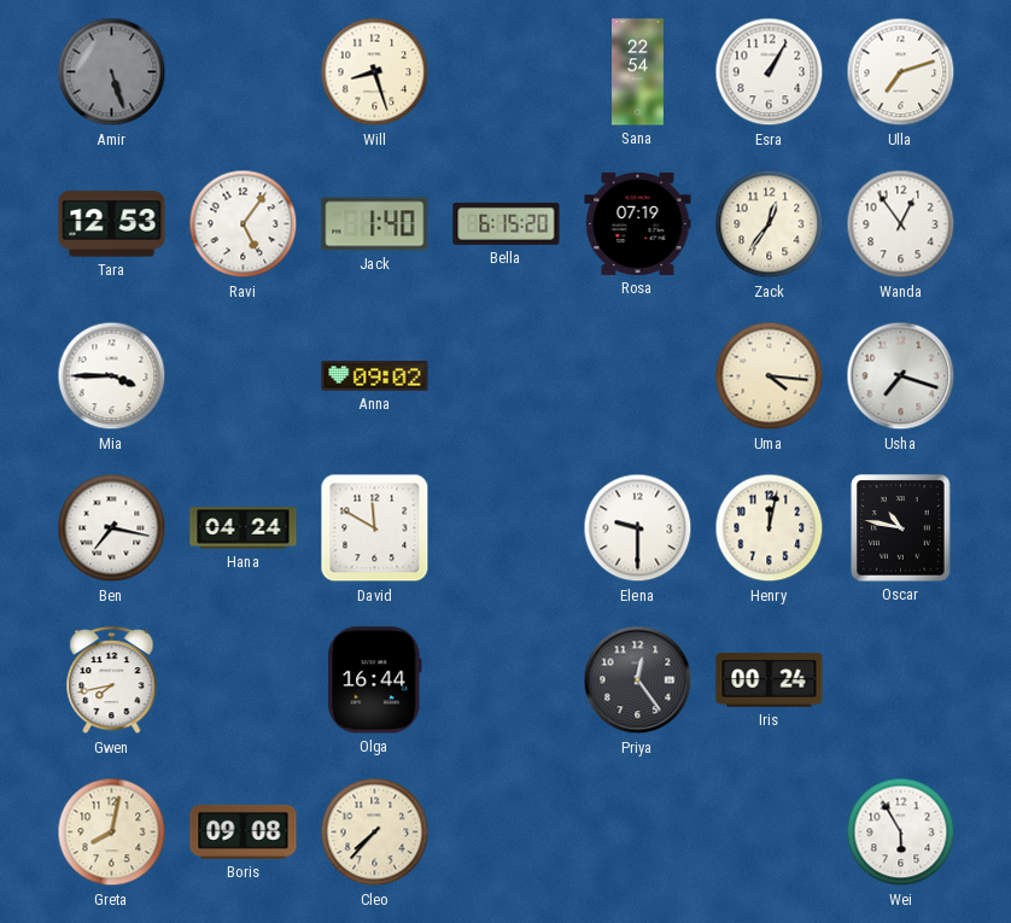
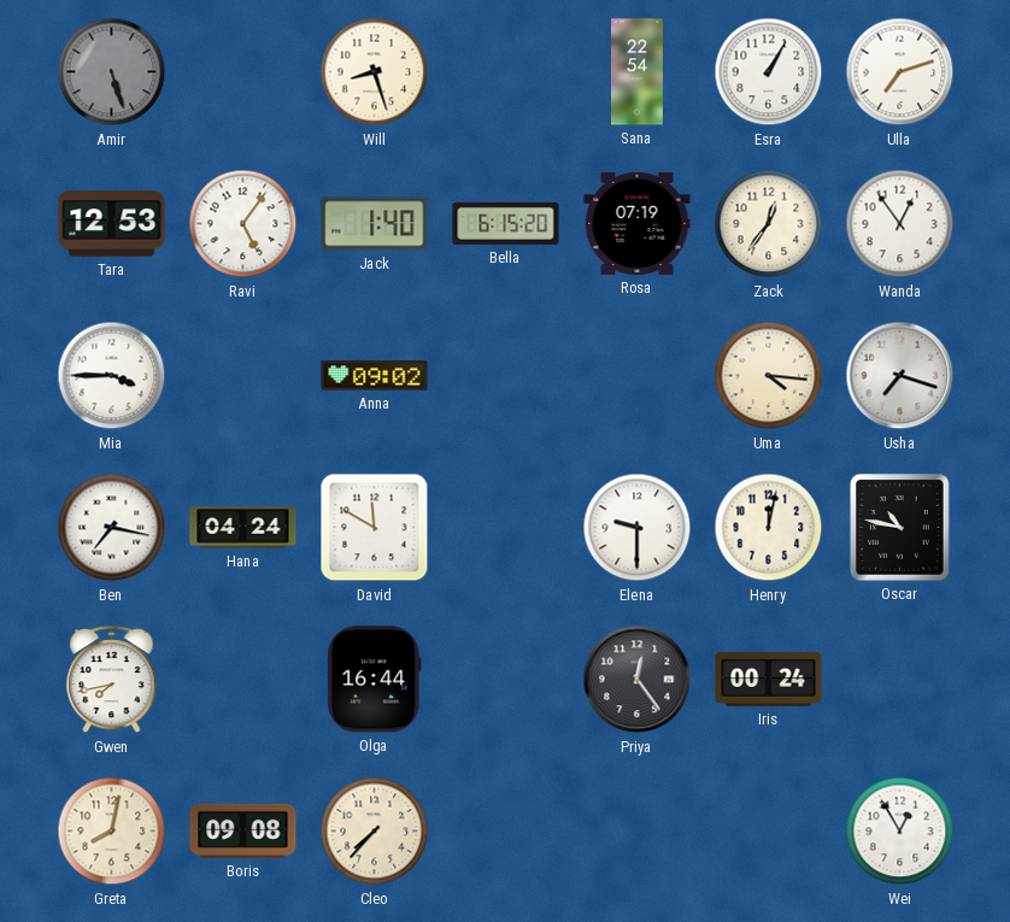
Wei: 5:55 -> 12:55
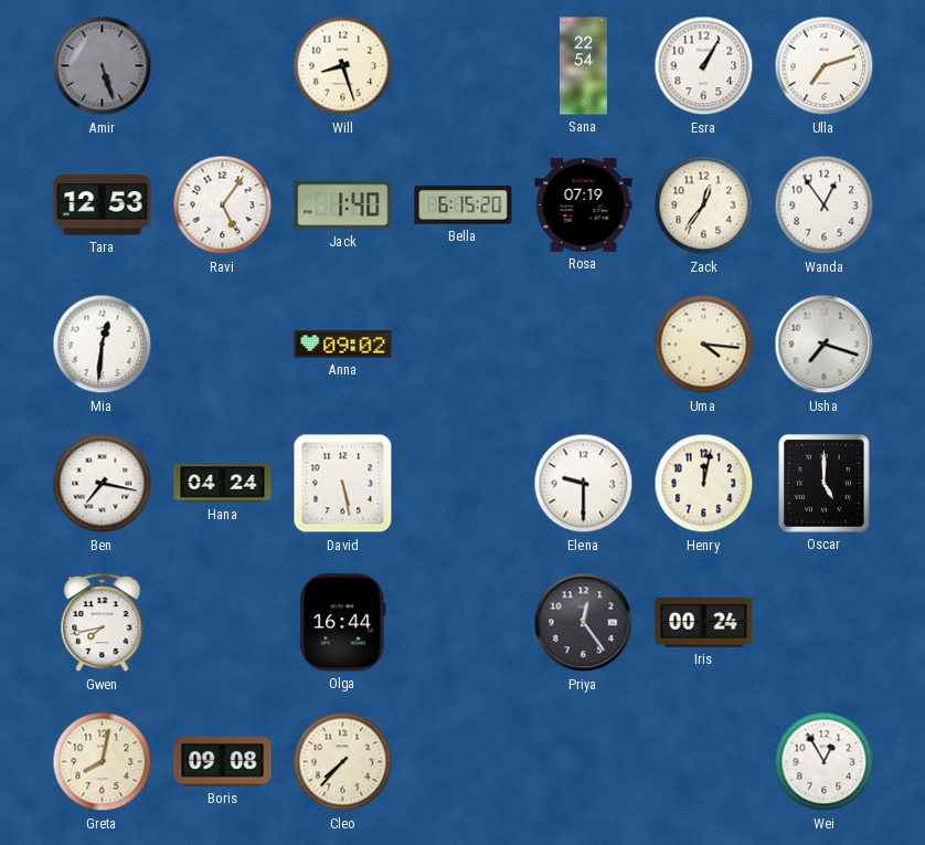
Mia: 3:45 -> 12:31
David: 11:50 -> 5:28
Oscar: 10:47 -> 5:00
